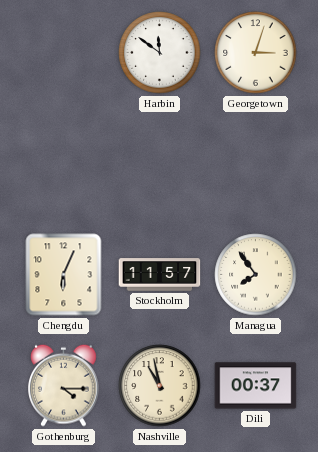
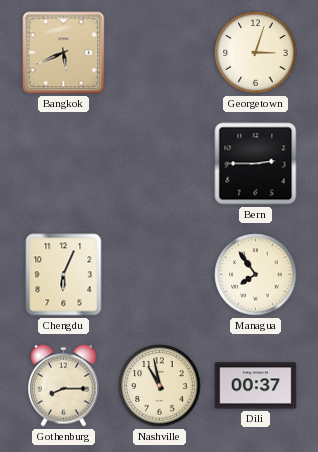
Bangkok: none -> 5:41
Harbin: 11:51 -> none
Bern: none -> 2:45
Stockholm: 11:57 -> none
Gothenburg: 4:15 -> 8:15
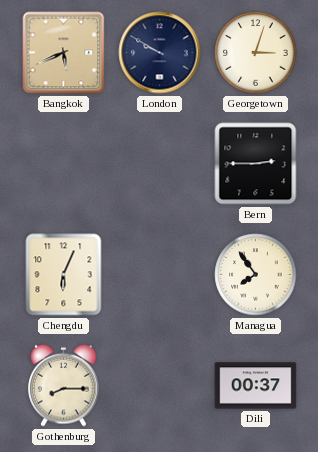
London: none -> 9:50
Nashville: 10:58 -> none
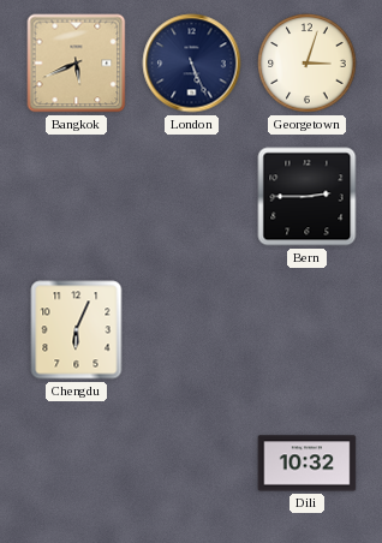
London: 9:50 -> 5:26
Managua: 7:54 -> none
Gothenburg: 8:15 -> none
Dili: 00:37 -> 10:32
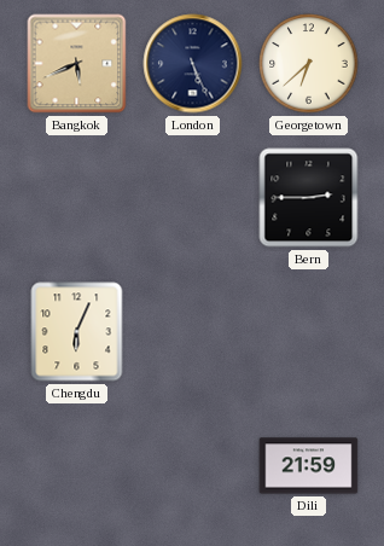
Georgetown: 3:03 -> 6:38
Dili: 10:32 -> 21:59
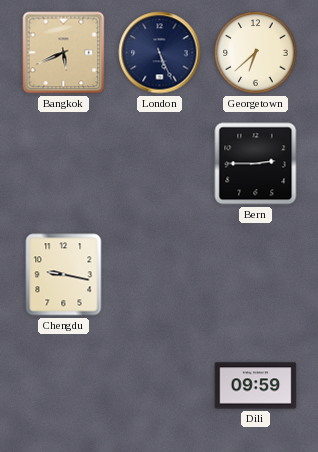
Chengdu: 6:04 -> 9:17
Dili: 21:59 -> 09:59
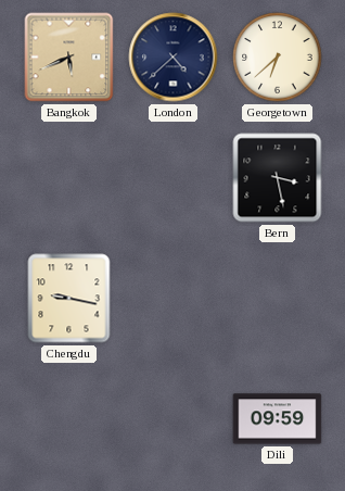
London: 5:26 -> 4:38
Bern: 2:45 -> 3:28
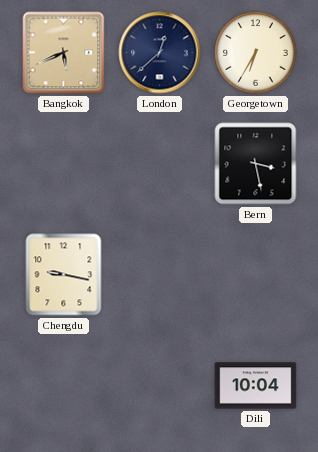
London: 4:38 -> 12:38
Georgetown: 6:38 -> 6:35
Dili: 09:59 -> 10:04
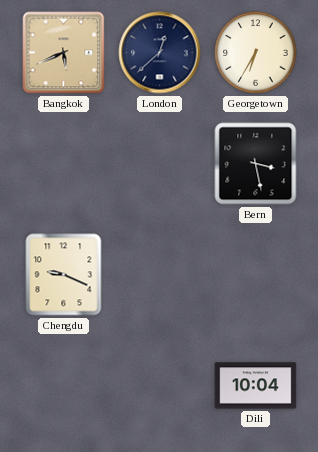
Chengdu: 9:17 -> 9:19
